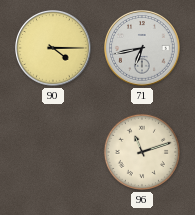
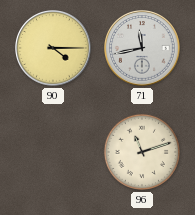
71: 6:43 -> 11:43
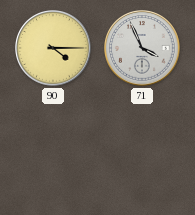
71: 11:43 -> 3:56
96: 11:12 -> none
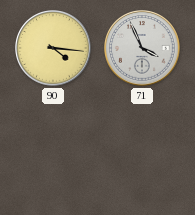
90: 4:15 -> 4:16
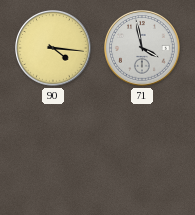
71: 3:56 -> 3:58
